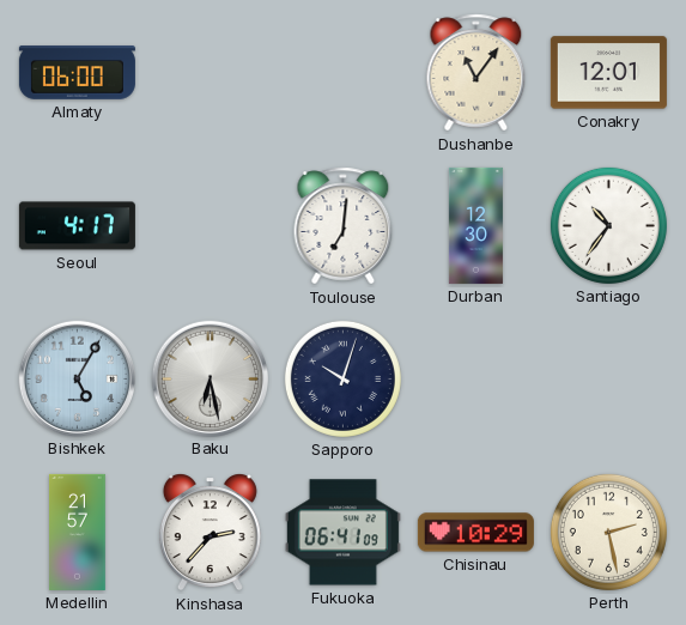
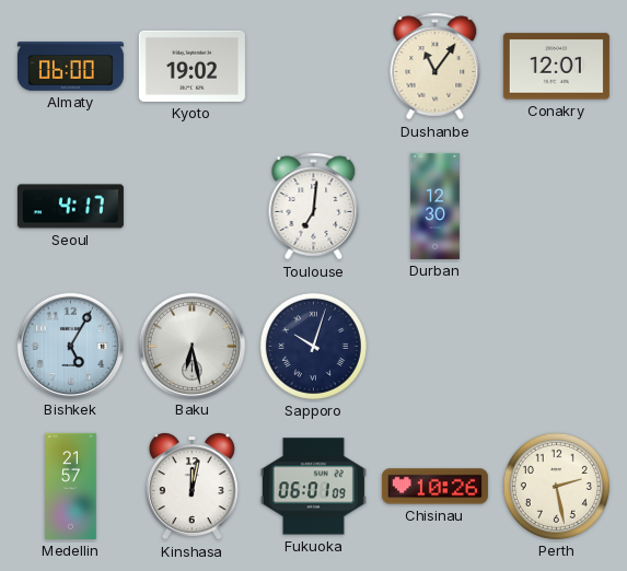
Kyoto: none -> 19:02
Santiago: 10:36 -> none
Kinshasa: 2:37 -> 12:02
Fukuoka: 06:41 -> 06:01
Chisinau: 10:29 -> 10:26
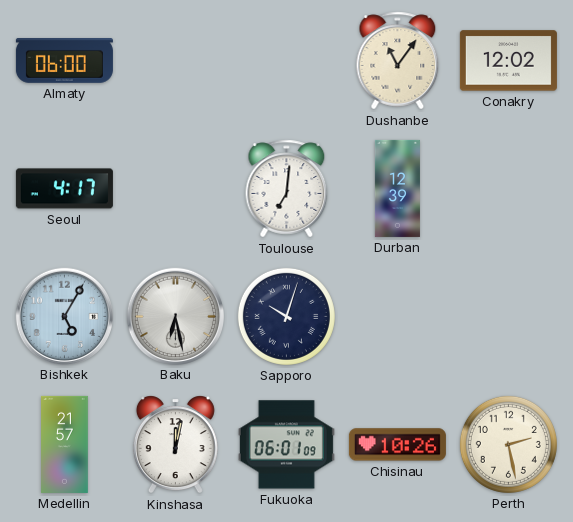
Kyoto: 19:02 -> none
Conakry: 12:01 -> 12:02
Durban: 12:30 -> 12:39
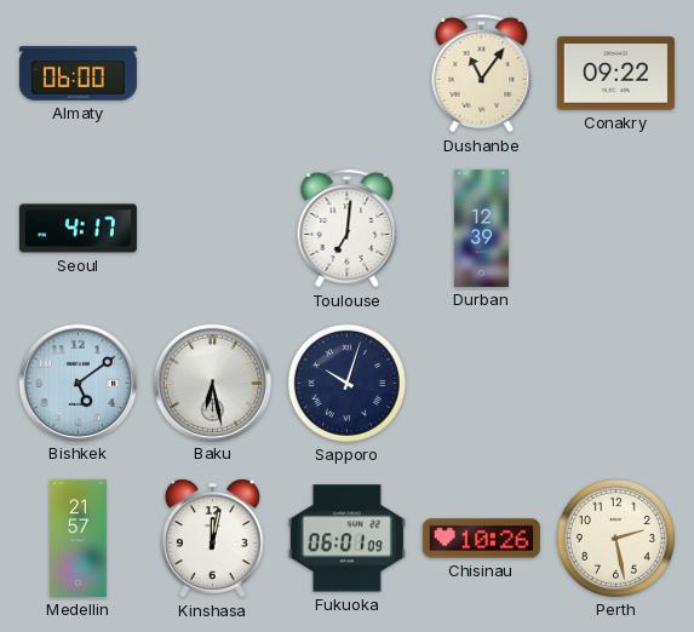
Conakry: 12:02 -> 09:22
Bishkek: 5:05 -> 5:09
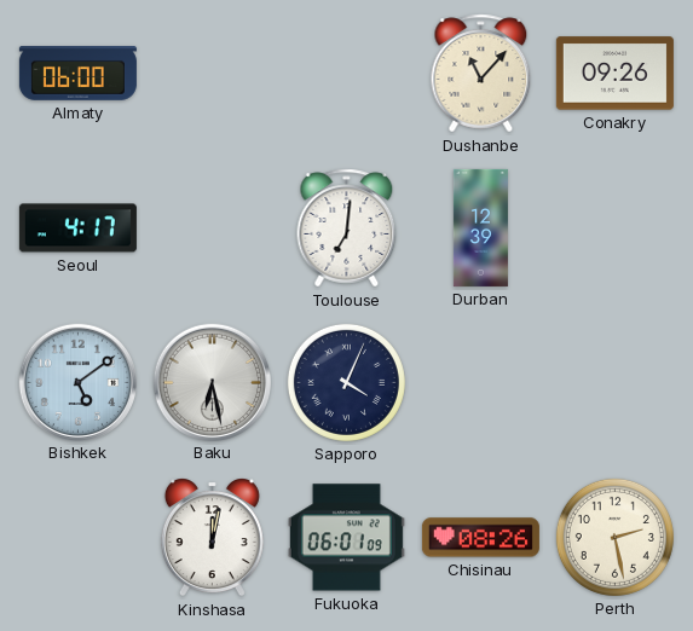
Dushanbe: 11:06 -> 11:07
Conakry: 09:22 -> 09:26
Sapporo: 10:03 -> 4:04
Medellin: 21:57 -> none
Chisinau: 10:26 -> 08:26
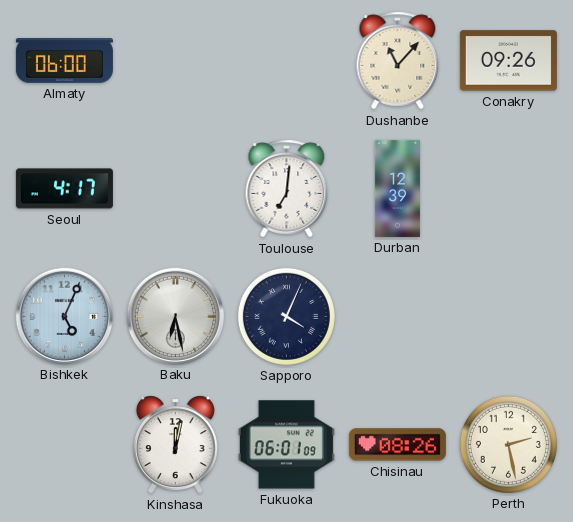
Bishkek: 5:09 -> 5:04
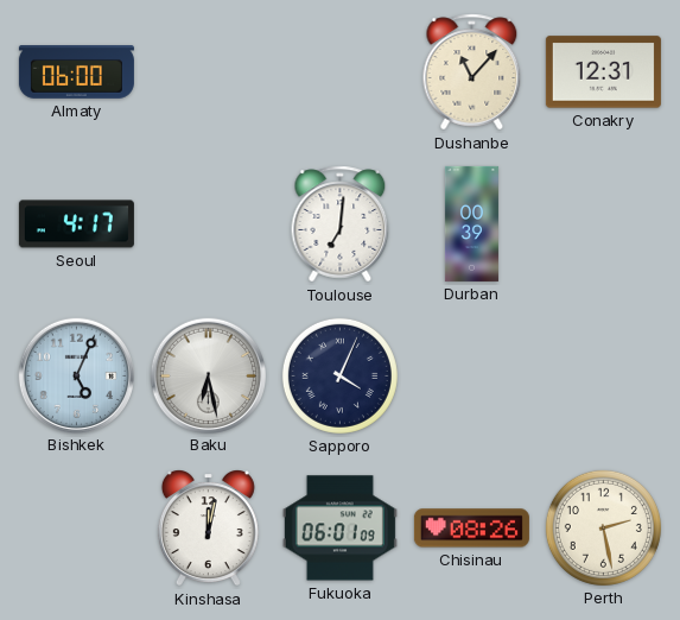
Conakry: 09:26 -> 12:31
Durban: 12:39 -> 00:39
